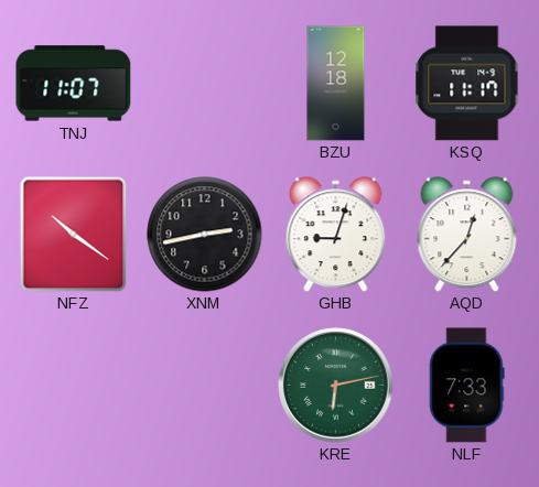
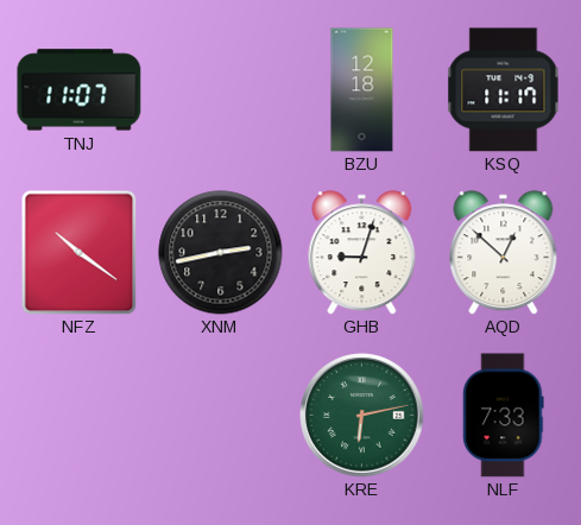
AQD: 12:37 -> 12:52
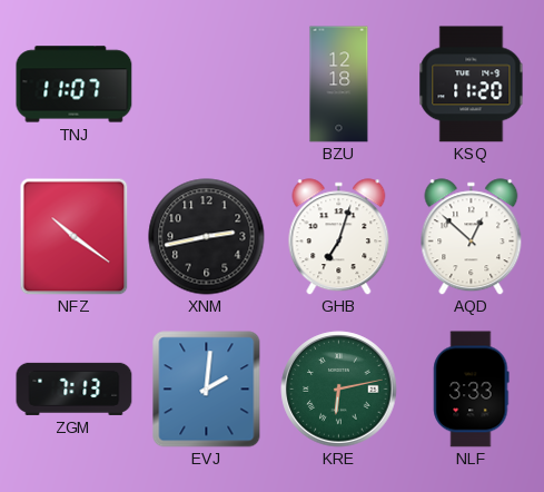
KSQ: 11:17 -> 11:20
GHB: 9:03 -> 7:03
ZGM: none -> 7:13
EVJ: none -> 2:01
NLF: 7:33 -> 3:33
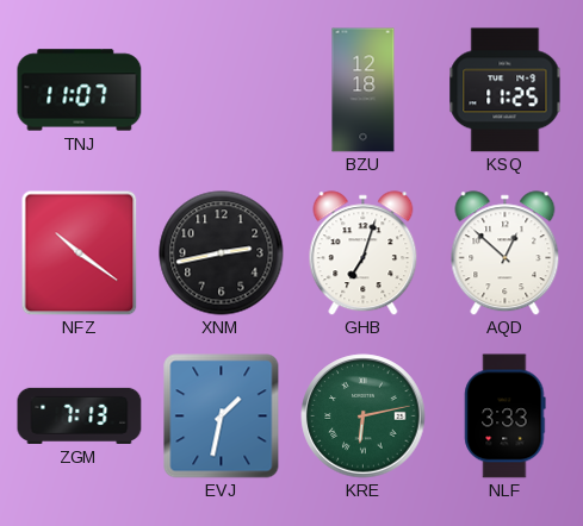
KSQ: 11:20 -> 11:25
EVJ: 2:01 -> 1:32
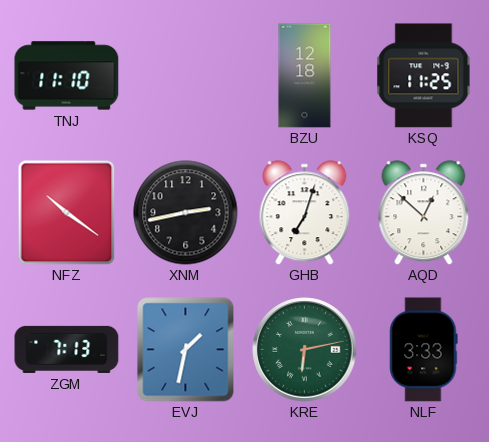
TNJ: 11:07 -> 11:10
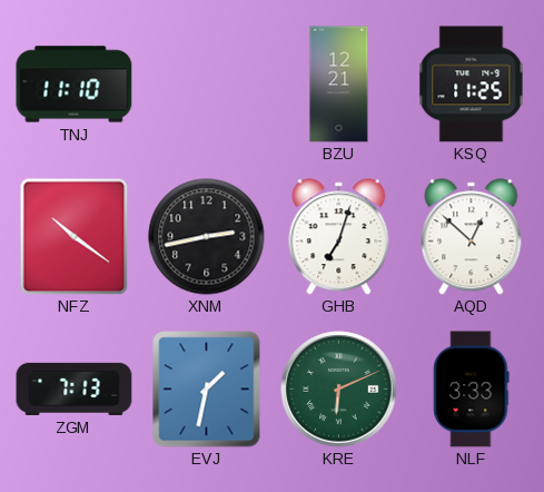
BZU: 12:18 -> 12:21
KRE: 6:13 -> 6:11
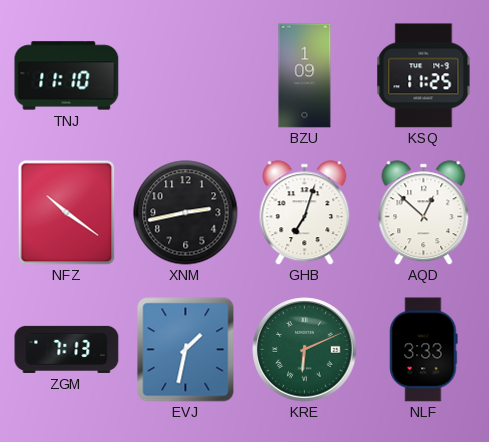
BZU: 12:21 -> 1:09
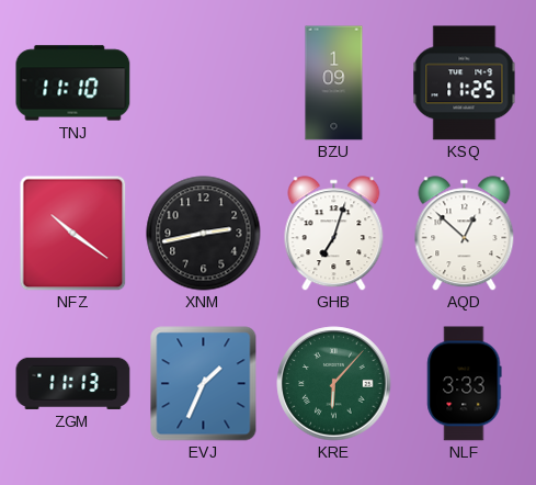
ZGM: 7:13 -> 11:13
EVJ: 1:32 -> 1:34
KRE: 6:11 -> 6:07
